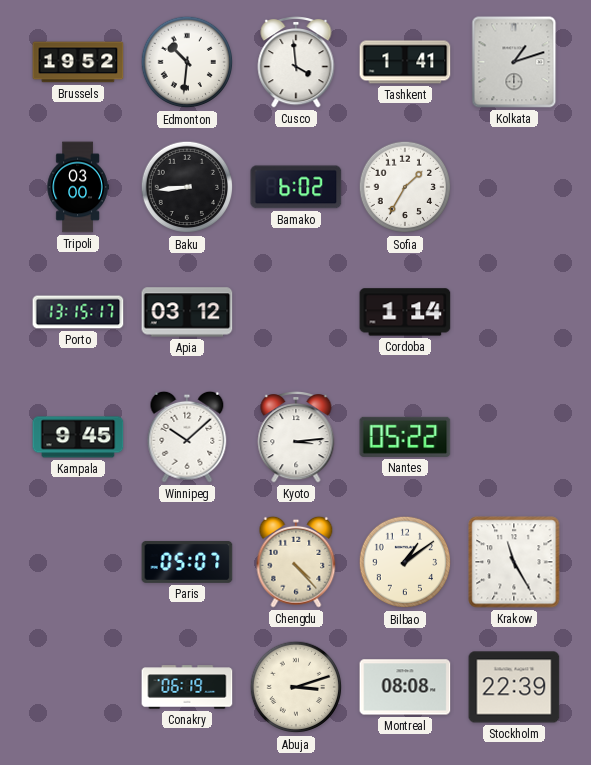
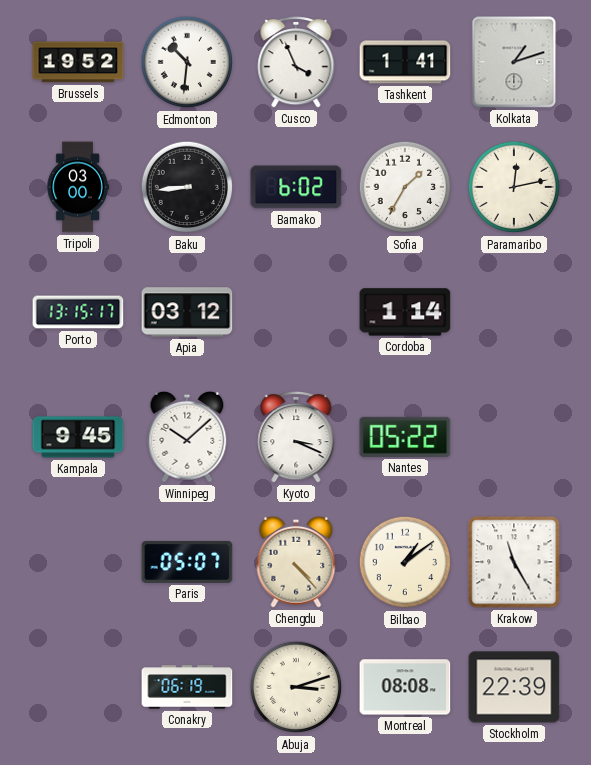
Cusco: 3:59 -> 3:56
Paramaribo: none -> 12:13
Kyoto: 3:14 -> 3:19
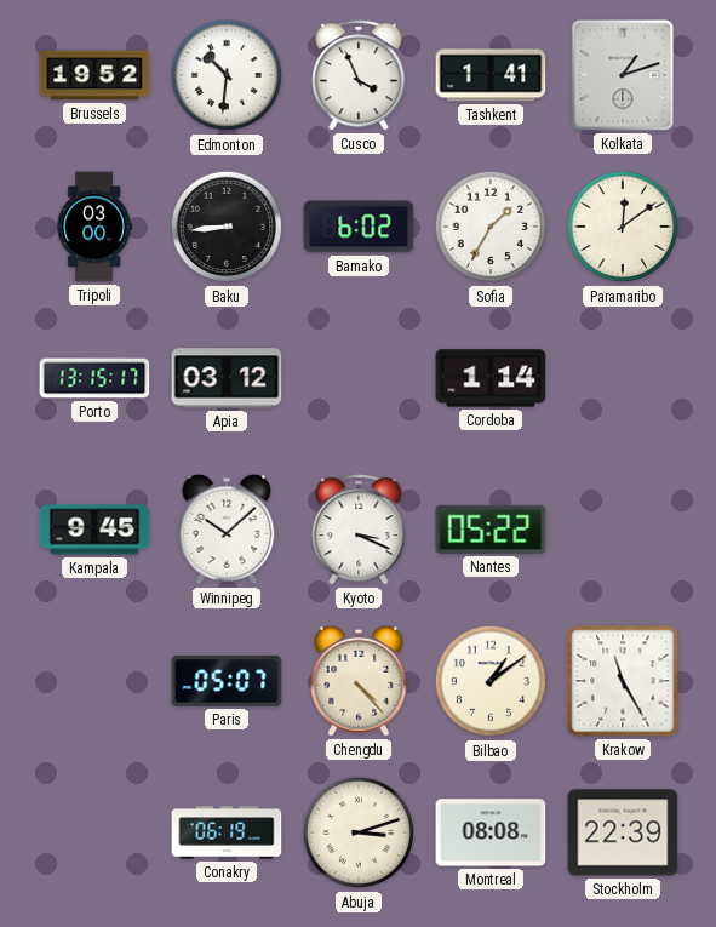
Paramaribo: 12:13 -> 12:09
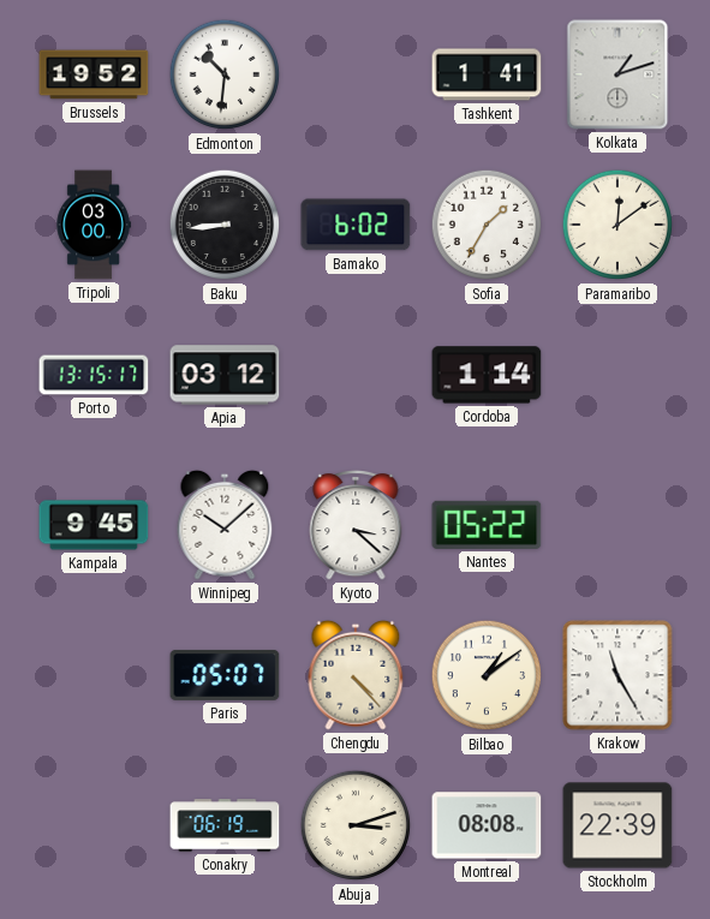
Cusco: 3:56 -> none
Kyoto: 3:19 -> 3:22
